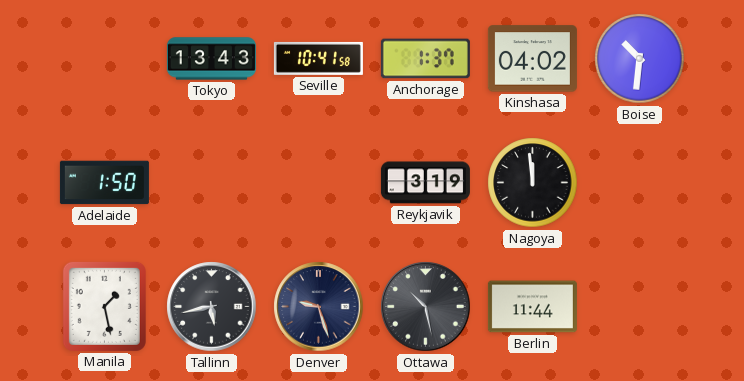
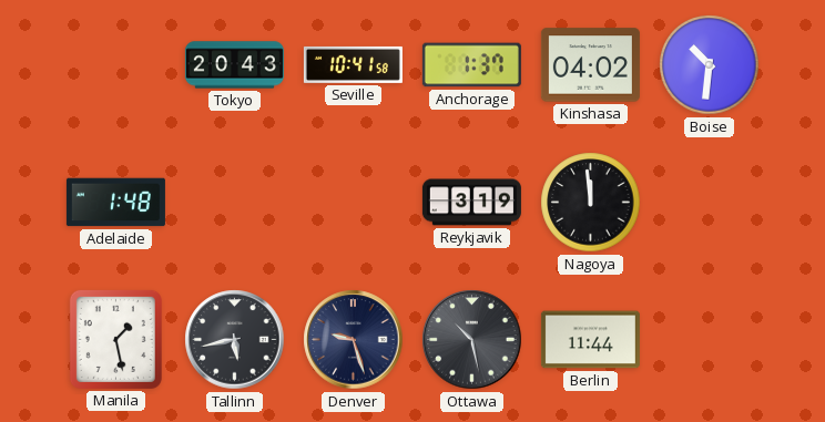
Tokyo: 13:43 -> 20:43
Adelaide: 1:50 -> 1:48
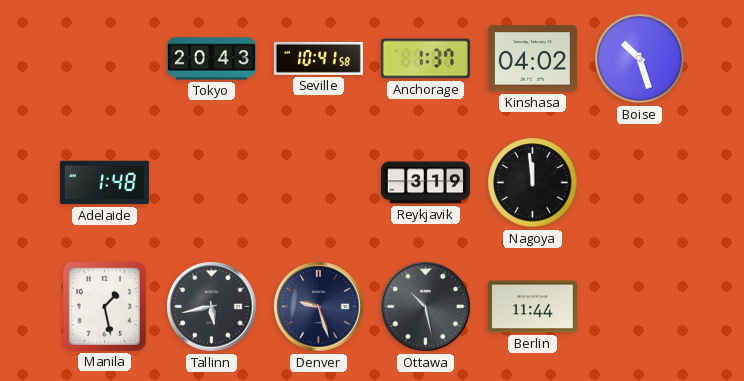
Boise: 10:31 -> 10:27
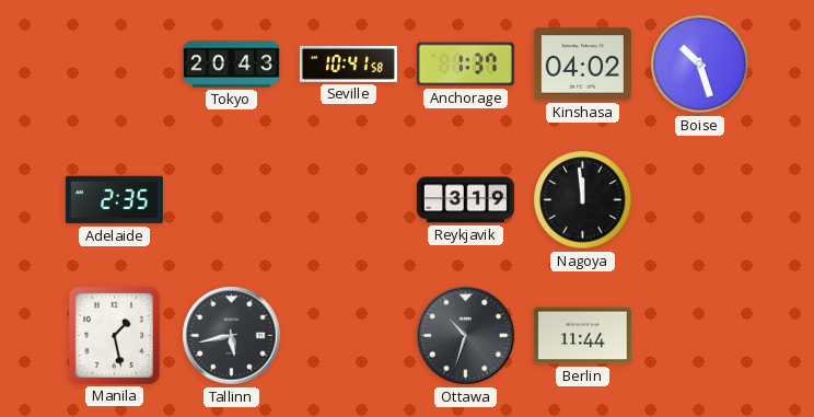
Adelaide: 1:48 -> 2:35
Denver: 9:27 -> none
Ottawa: 10:28 -> 10:33
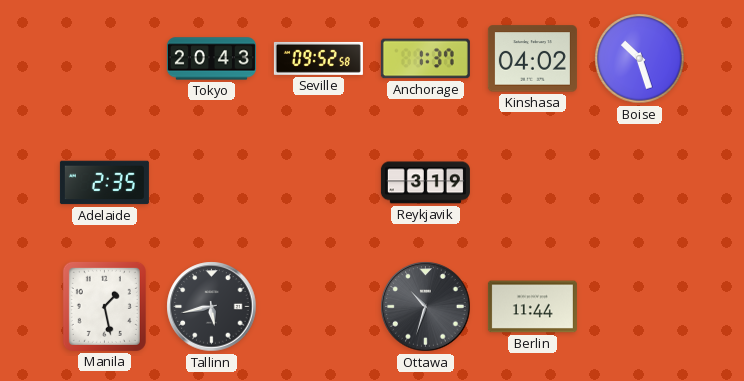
Seville: 10:41 -> 09:52
Nagoya: 11:59 -> none
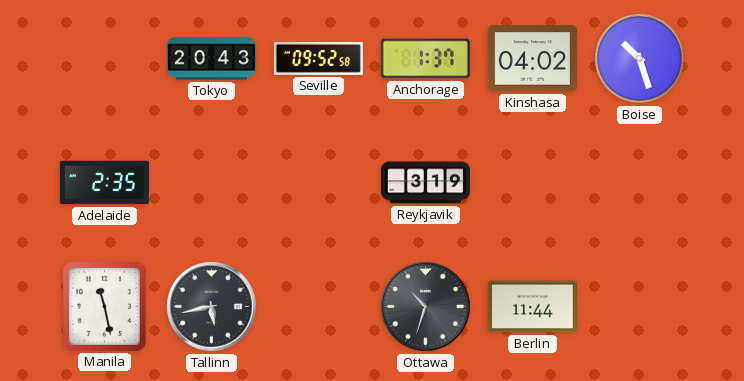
Manila: 1:28 -> 11:28
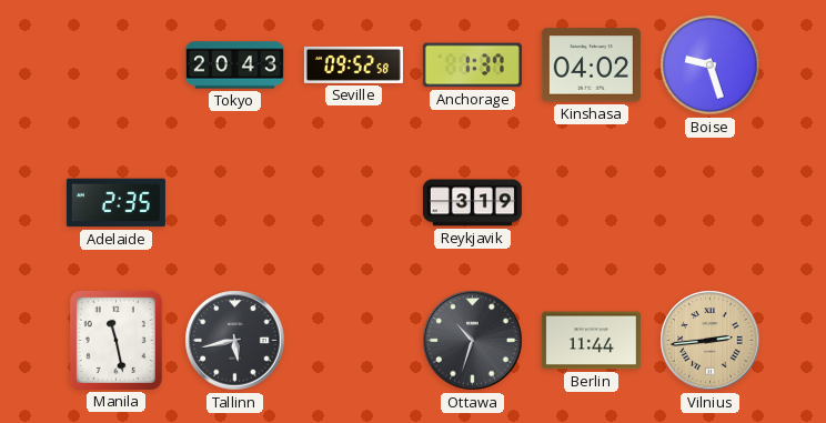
Boise: 10:27 -> 9:27
Vilnius: none -> 2:44
